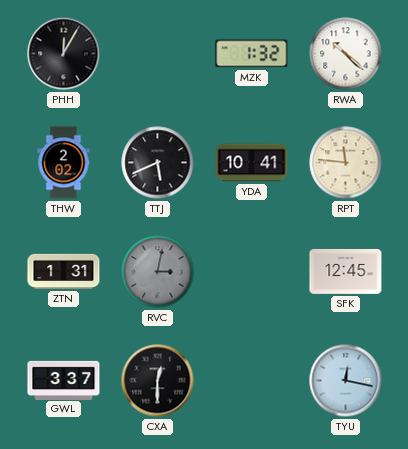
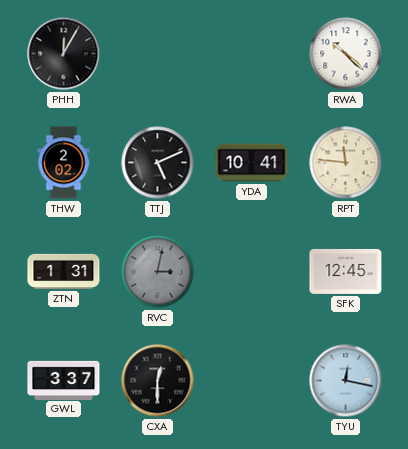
MZK: 1:32 -> none
TTJ: 5:41 -> 5:11
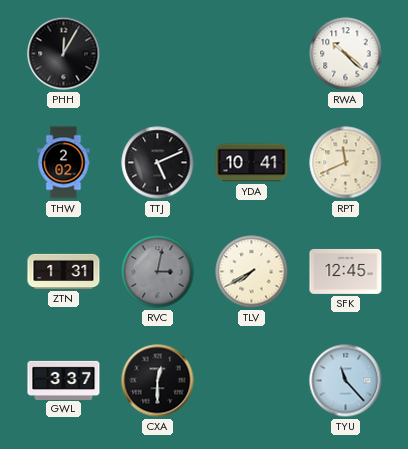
RPT: 11:46 -> 11:41
TLV: none -> 7:40
TYU: 12:17 -> 11:23
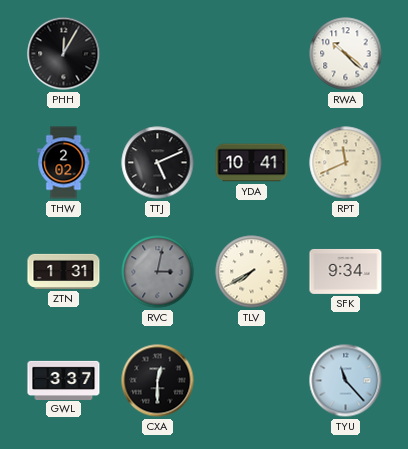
SFK: 12:45 -> 9:34
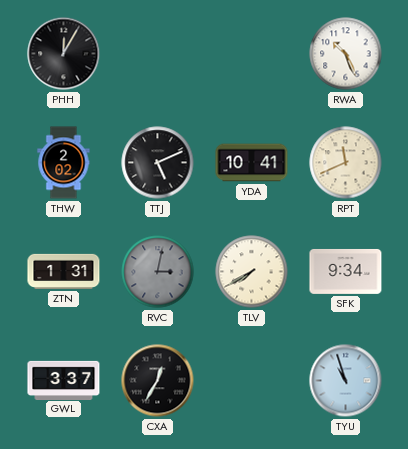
RWA: 10:22 -> 10:26
CXA: 12:30 -> 12:35
TYU: 11:23 -> 10:57
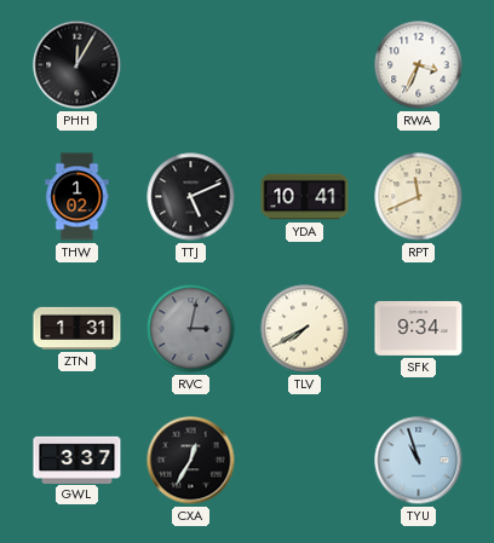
RWA: 10:26 -> 3:34
THW: 2:02 -> 1:02
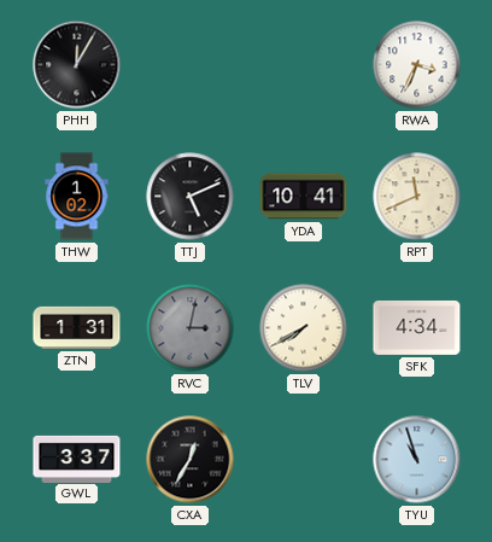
SFK: 9:34 -> 4:34
